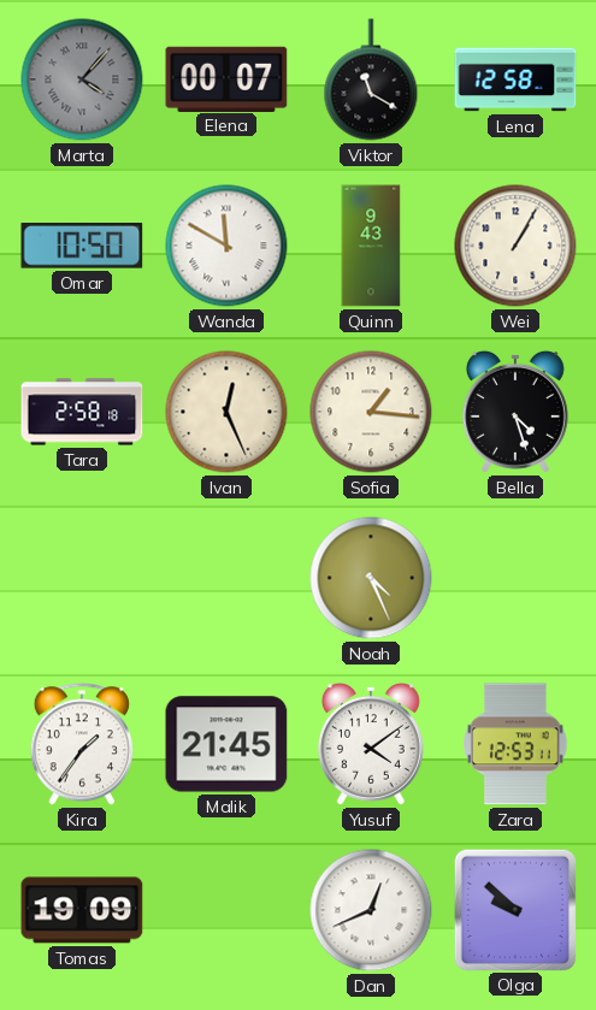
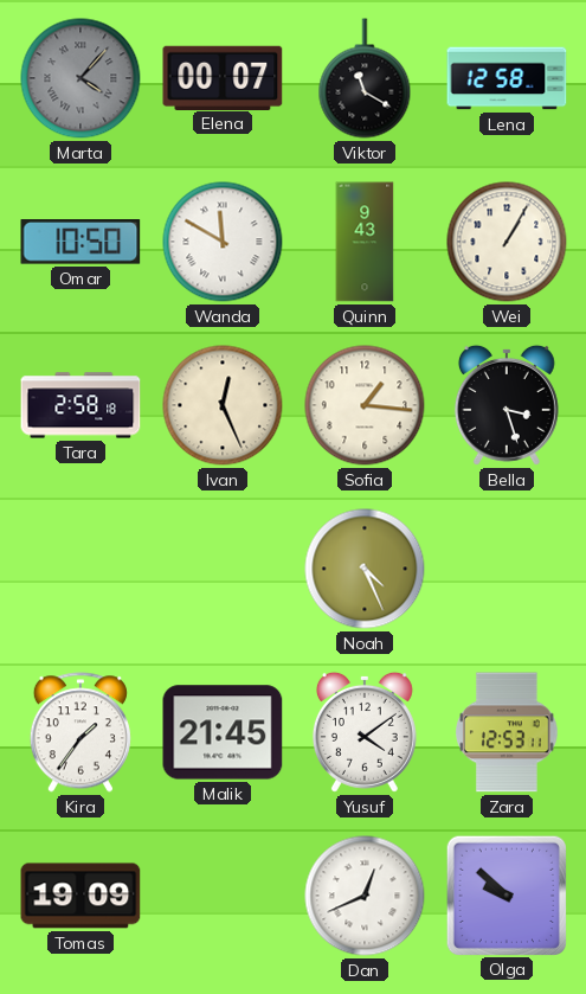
Bella: 4:27 -> 3:27
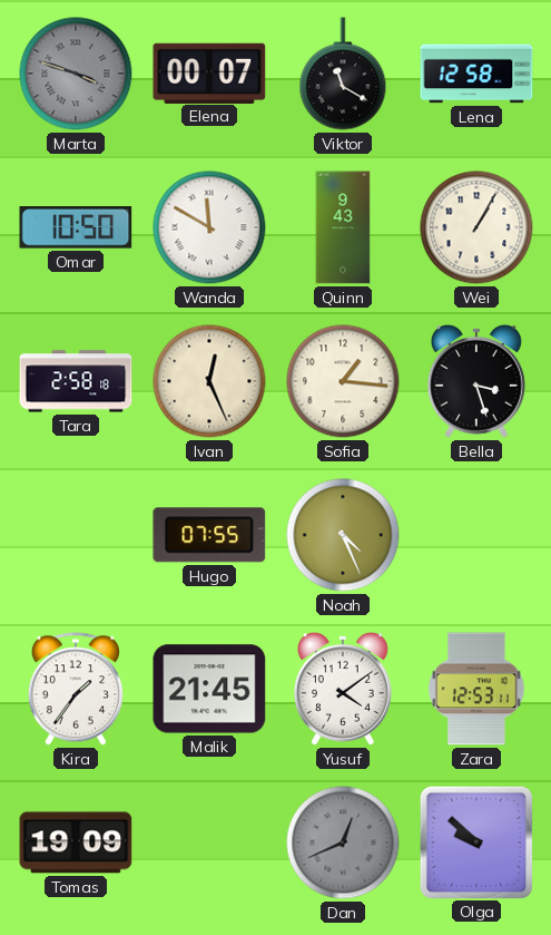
Marta: 4:07 -> 3:48
Hugo: none -> 07:55
Dan dial: white -> grey
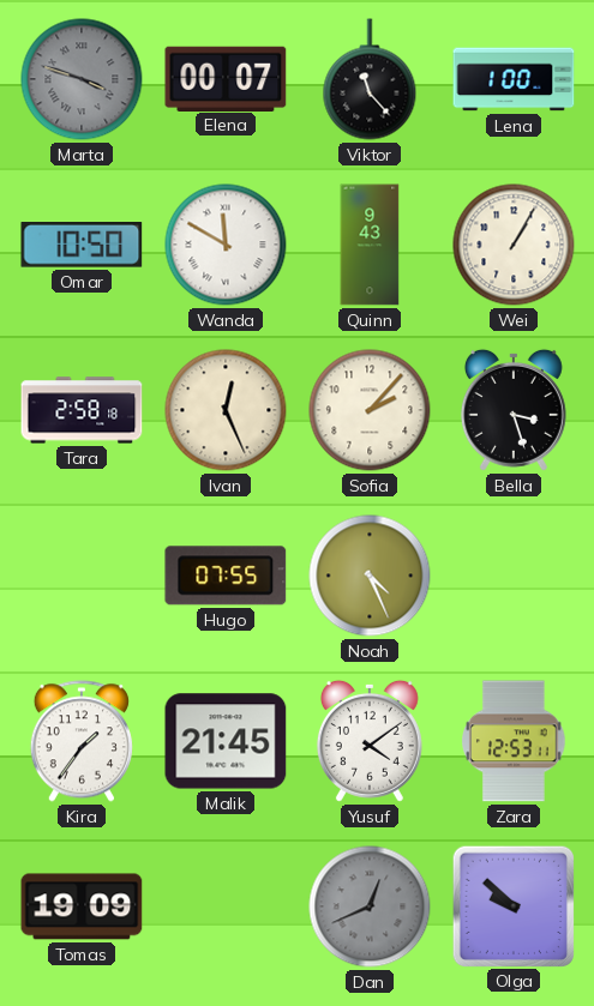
Viktor: 11:20 -> 11:23
Lena: 12:58 -> 1:00
Sofia: 1:16 -> 2:07
